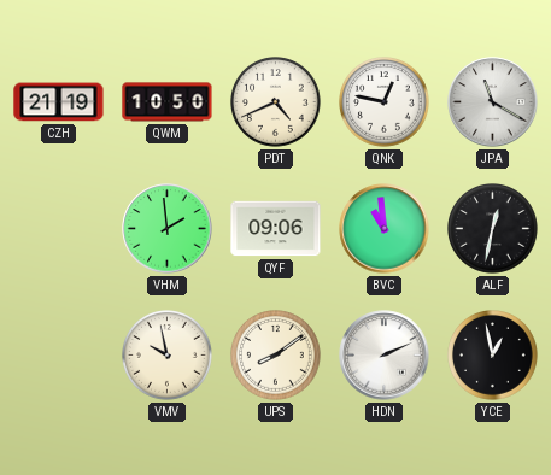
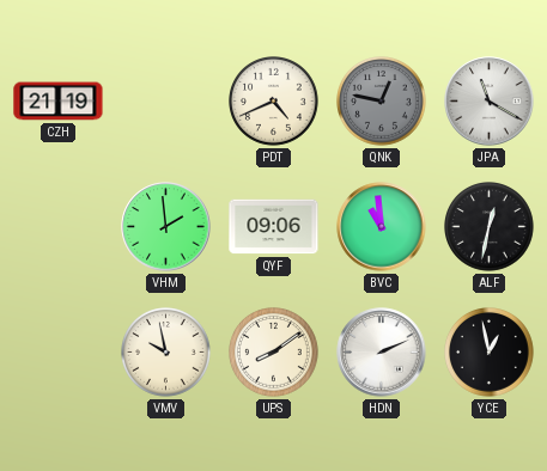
QWM: 10:50 -> none
QNK dial: white -> grey
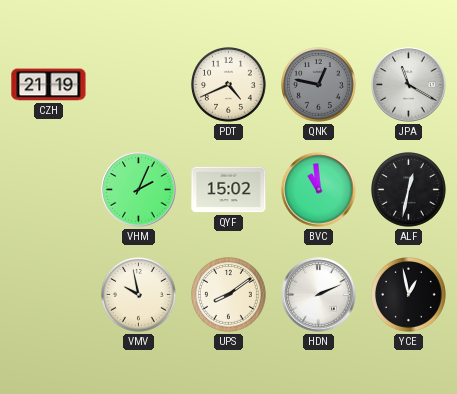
VHM: 1:59 -> 2:04
QYF: 09:06 -> 15:02
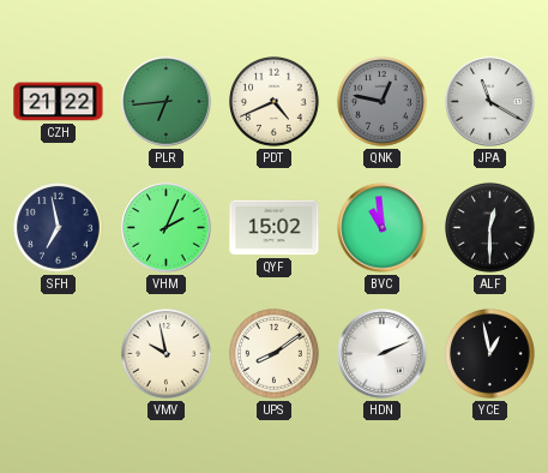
CZH: 21:19 -> 21:22
PLR: none -> 6:44
SFH: none -> 6:58
ALF: 12:32 -> 12:30
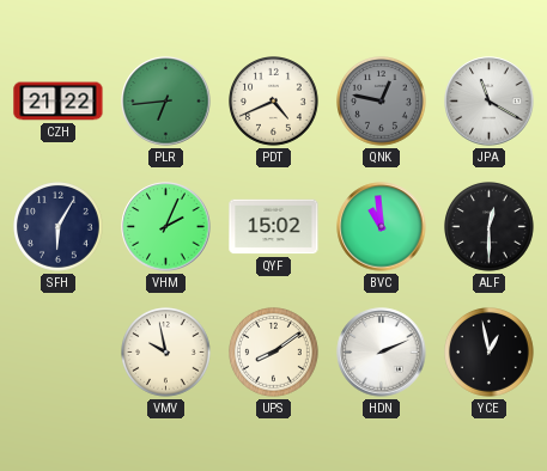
SFH: 6:58 -> 6:05
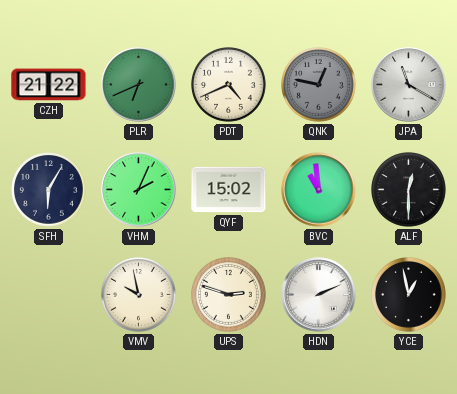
PLR: 6:44 -> 6:41
UPS: 8:09 -> 2:48
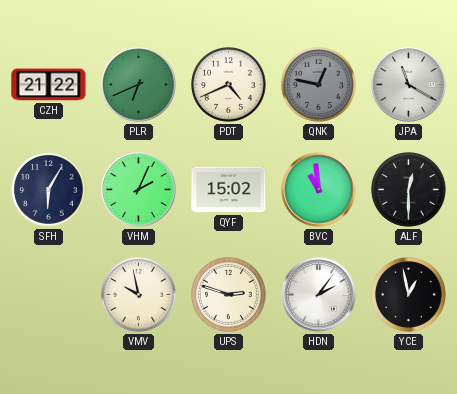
HDN: 2:11 -> 2:06
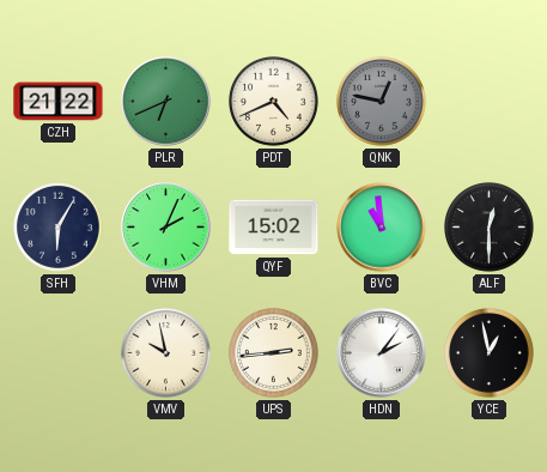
JPA: 11:20 -> none
UPS: 2:48 -> 2:44
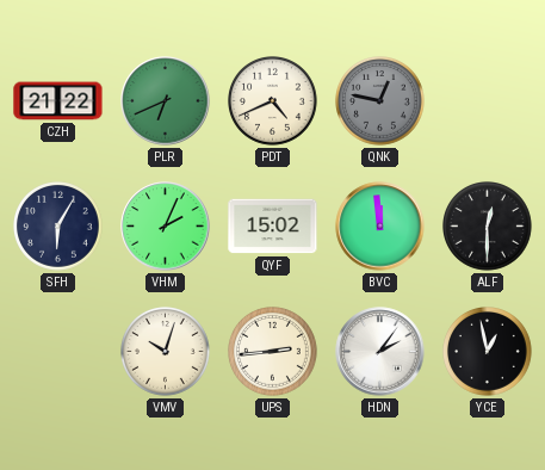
BVC: 10:59 -> 11:59
VMV: 9:58 -> 10:03
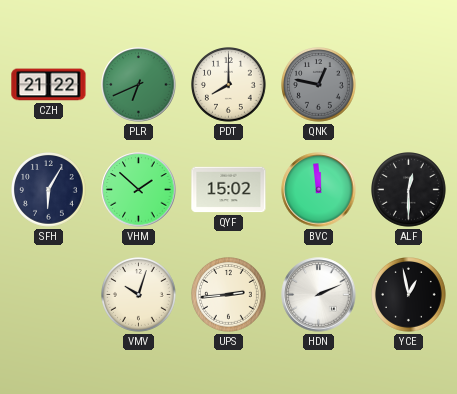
PDT: 4:41 -> 8:00
VHM: 2:04 -> 1:52
HDN: 2:06 -> 2:11
